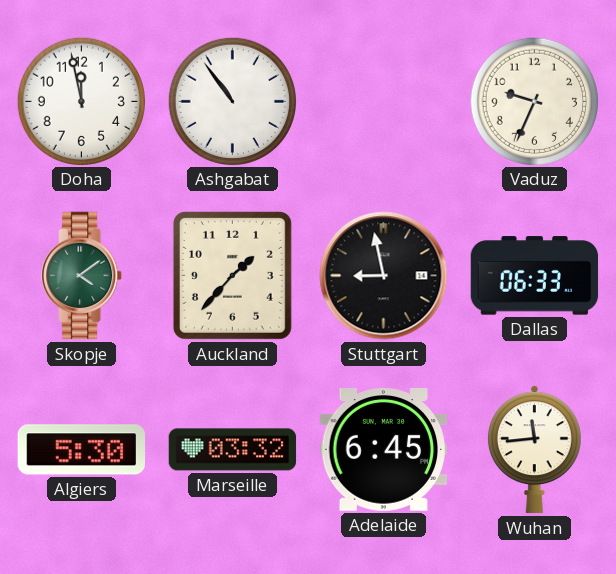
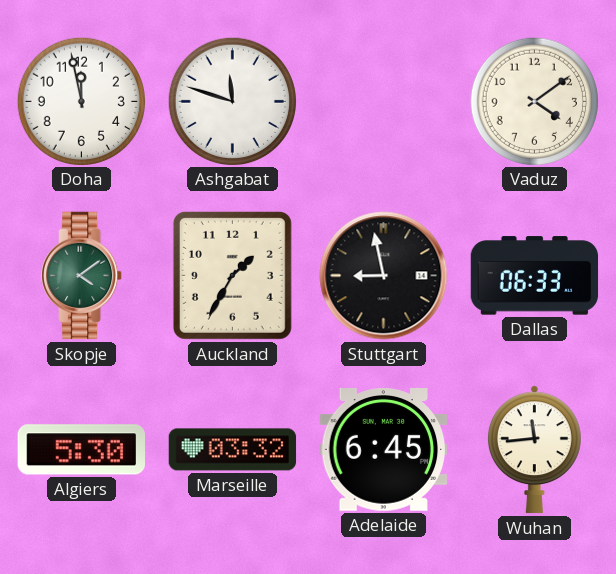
Ashgabat: 10:54 -> 11:48
Vaduz: 9:34 -> 4:09
Auckland: 1:37 -> 1:35
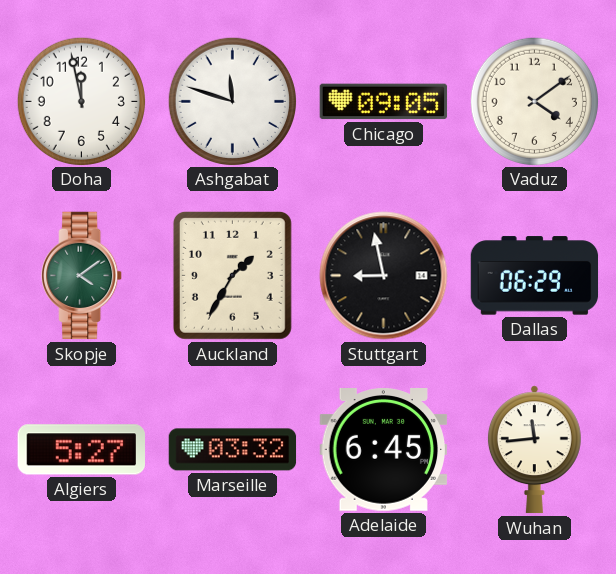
Chicago: none -> 09:05
Dallas: 06:33 -> 06:29
Algiers: 5:30 -> 5:27
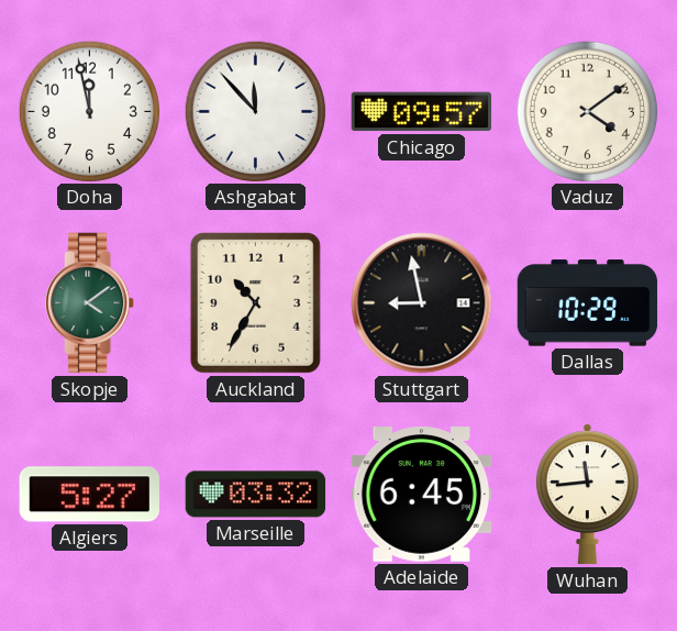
Ashgabat: 11:48 -> 11:53
Chicago: 09:05 -> 09:57
Auckland: 1:35 -> 10:35
Dallas: 06:29 -> 10:29
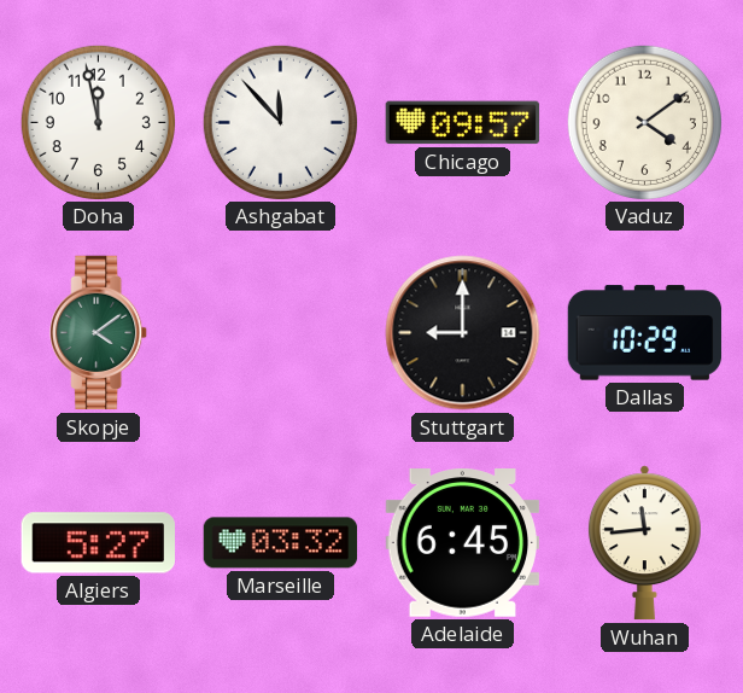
Auckland: 10:35 -> none
Stuttgart: 8:58 -> 9:00
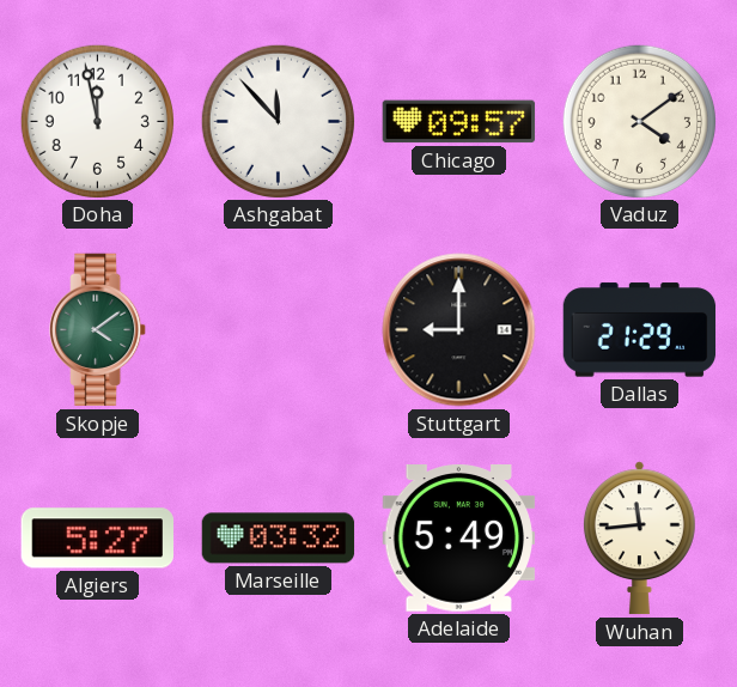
Dallas: 10:29 -> 21:29
Adelaide: 6:45 -> 5:49
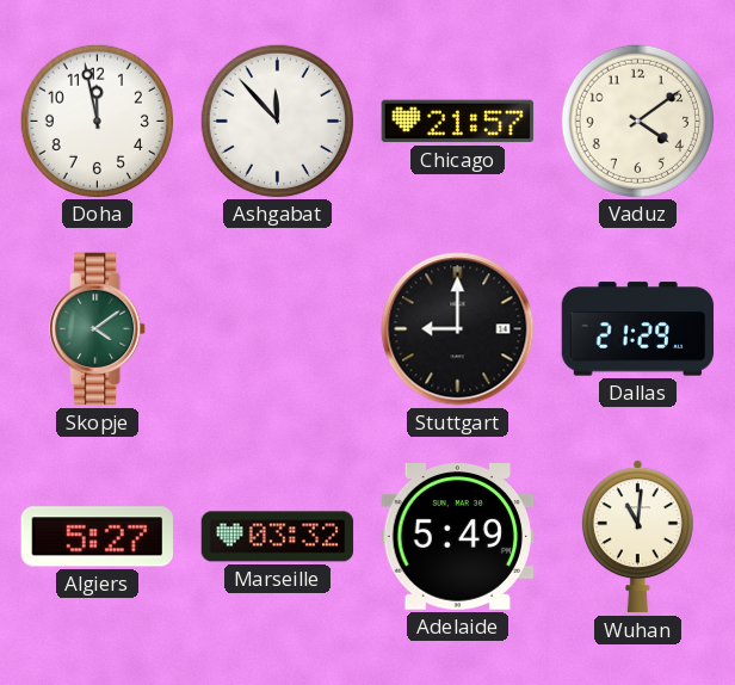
Chicago: 09:57 -> 21:57
Wuhan: 11:44 -> 11:01
